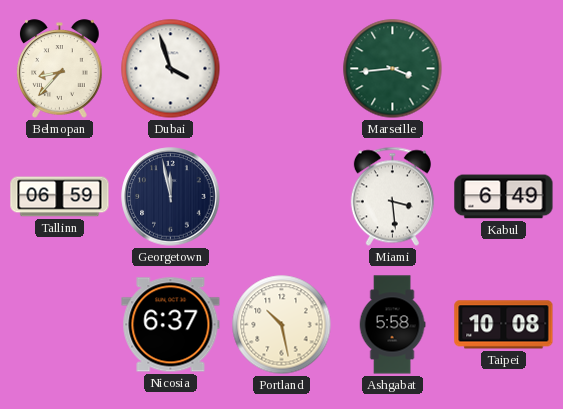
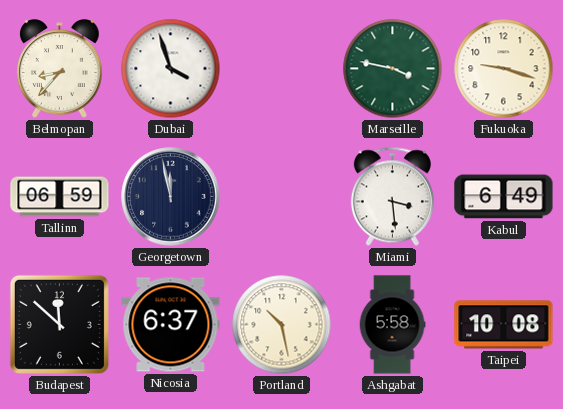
Marseille: 3:44 -> 3:47
Fukuoka: none -> 9:18
Budapest: none -> 11:52
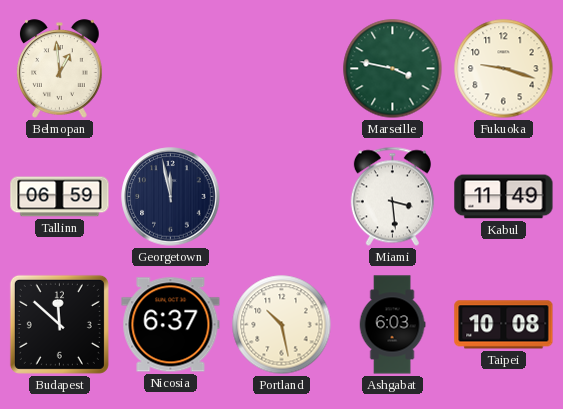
Belmopan: 8:37 -> 12:59
Dubai: 3:57 -> none
Kabul: 6:49 -> 11:49
Ashgabat: 5:58 -> 6:03
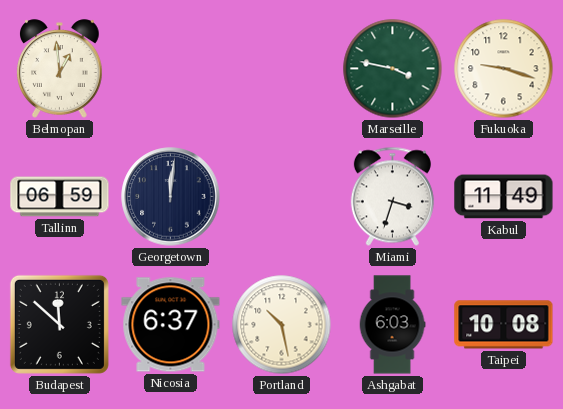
Georgetown: 11:58 -> 12:01
Miami: 3:29 -> 3:33
